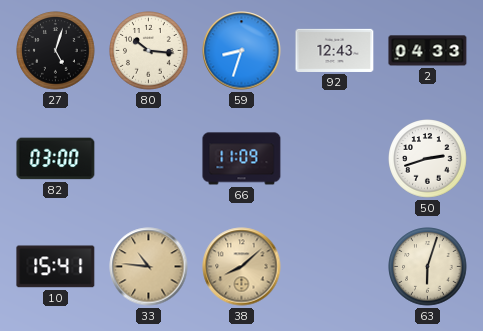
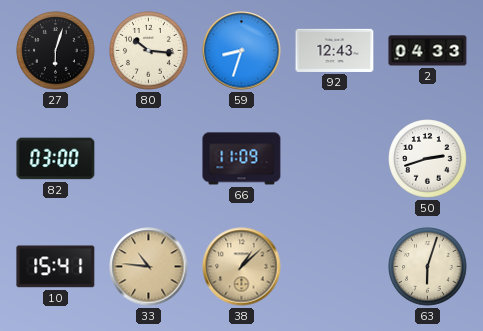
27: 5:03 -> 6:03
38: 8:08 -> 1:08
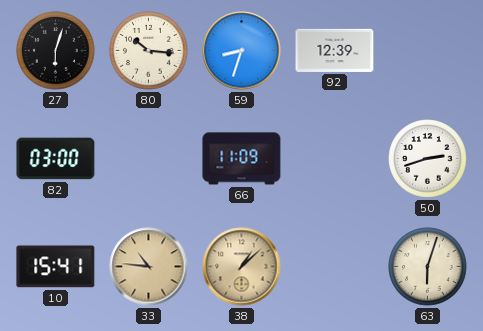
92: 12:43 -> 12:39
2: 04:33 -> none
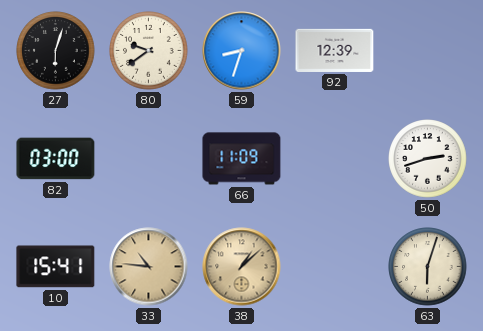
80: 10:16 -> 9:39
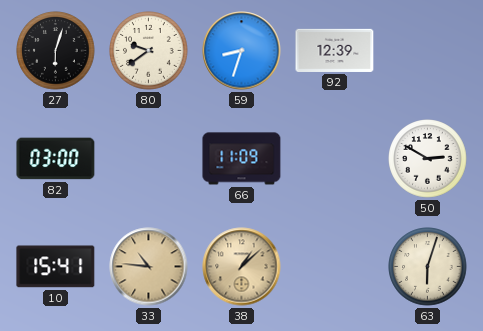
50: 2:42 -> 2:50
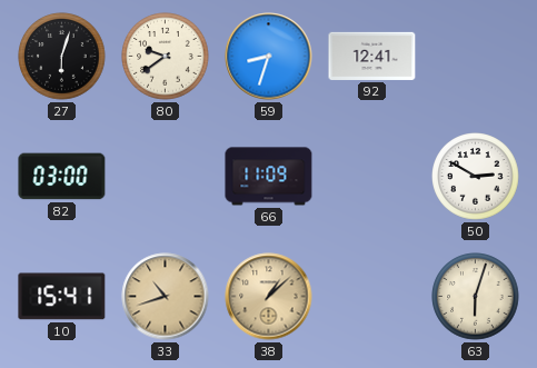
92: 12:39 -> 12:41
33: 10:46 -> 10:42
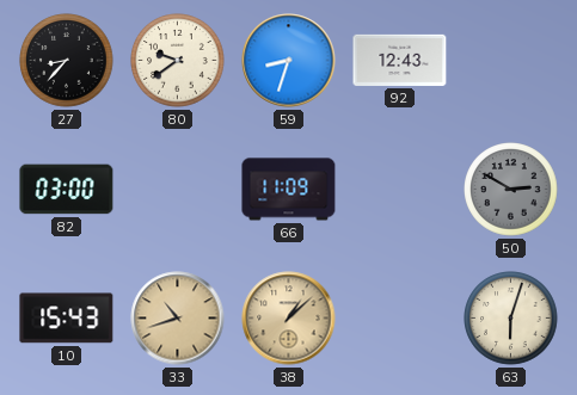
27: 6:03 -> 8:37
92: 12:41 -> 12:43
50 dial: white -> grey
10: 15:41 -> 15:43
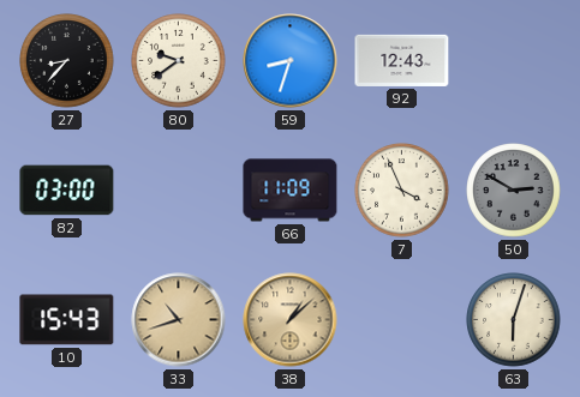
7: none -> 3:56
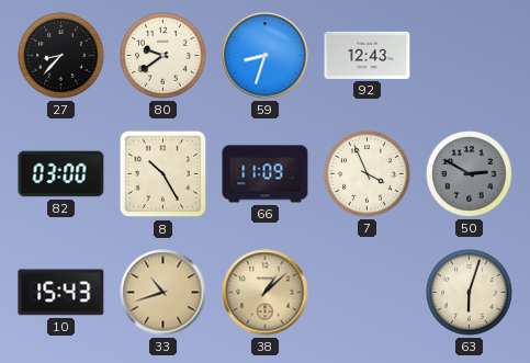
8: none -> 10:25
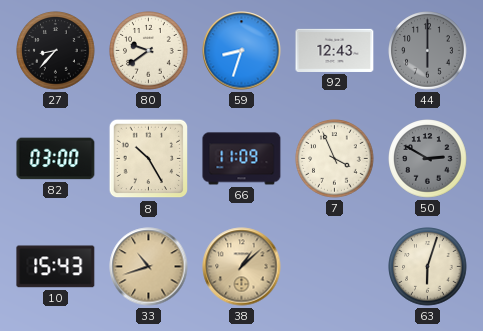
44: none -> 6:00
